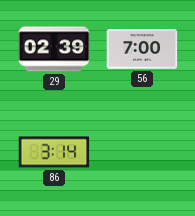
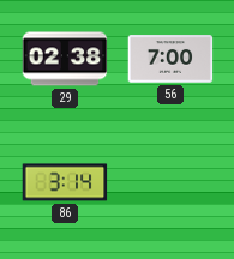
29: 02:39 -> 02:38
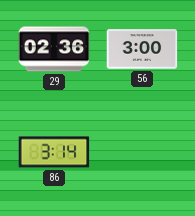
29: 02:38 -> 02:36
56: 7:00 -> 3:00
